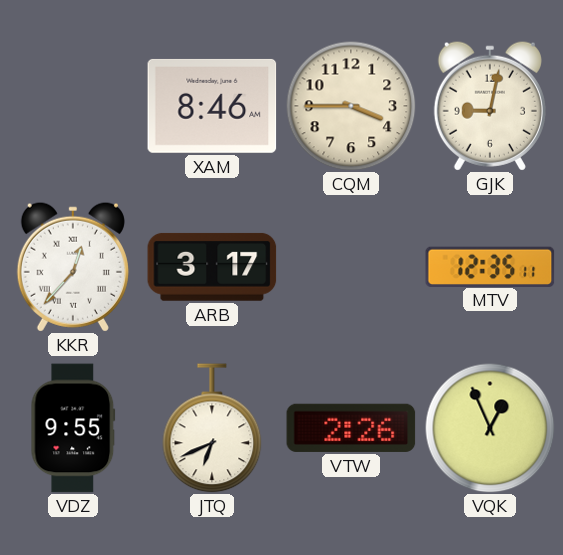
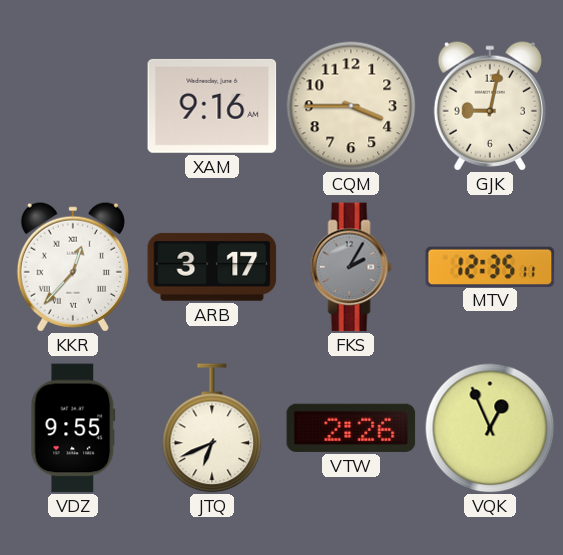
XAM: 8:46 -> 9:16
FKS: none -> 2:05
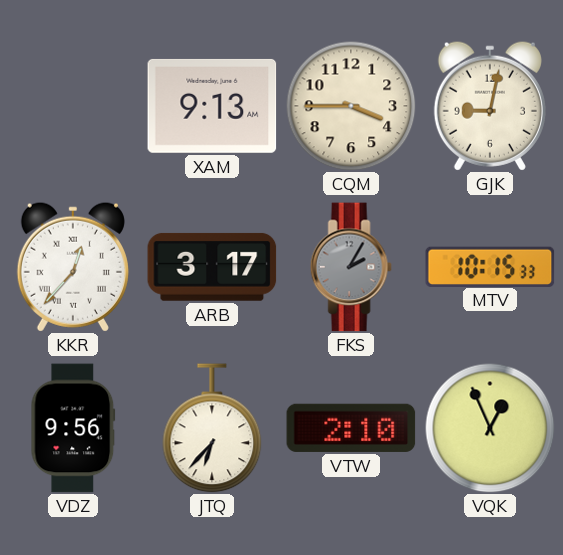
XAM: 9:16 -> 9:13
MTV: 12:35 -> 10:15
VDZ: 9:55 -> 9:56
JTQ: 6:41 -> 6:37
VTW: 2:26 -> 2:10
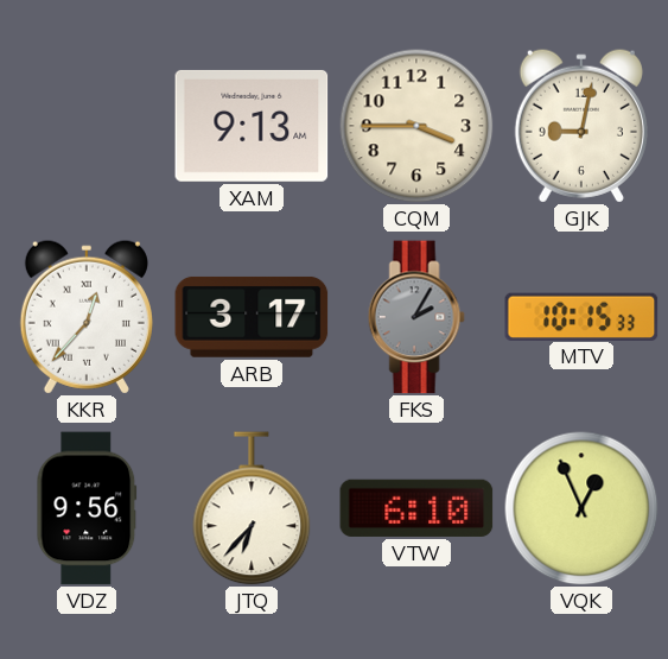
VTW: 2:10 -> 6:10
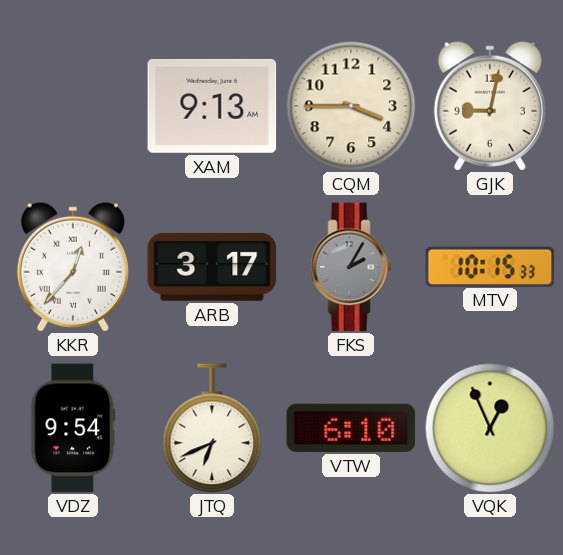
VDZ: 9:56 -> 9:54
JTQ: 6:37 -> 6:41
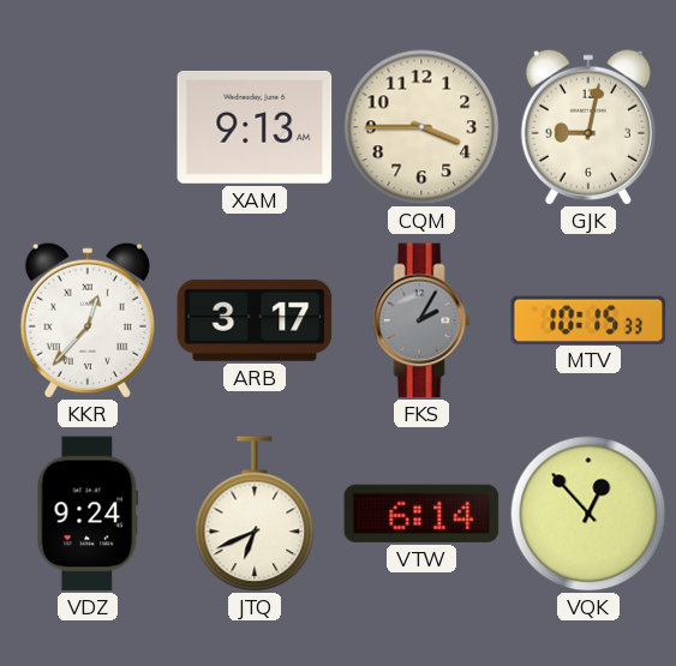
VDZ: 9:54 -> 9:24
VTW: 6:10 -> 6:14
VQK: 12:56 -> 12:53
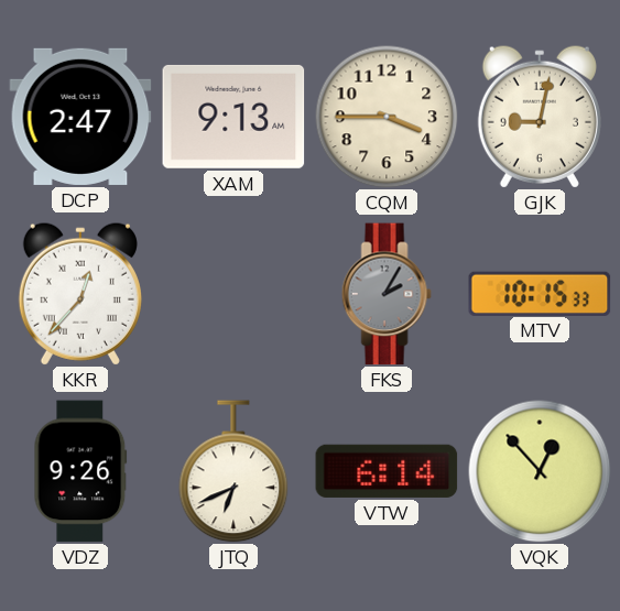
DCP: none -> 2:47
ARB: 3:17 -> none
VDZ: 9:24 -> 9:26
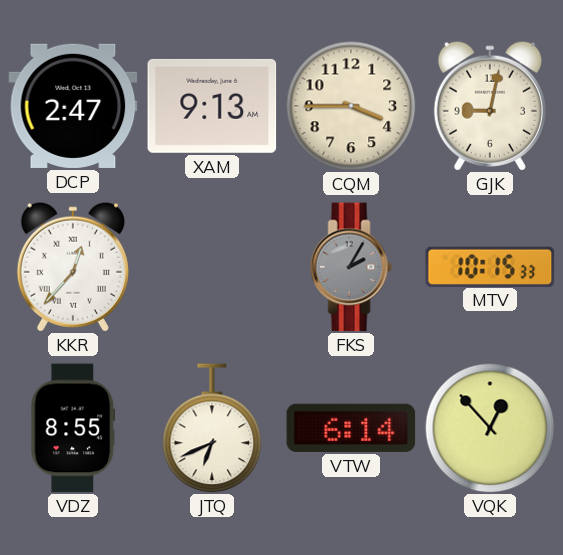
VDZ: 9:26 -> 8:55
